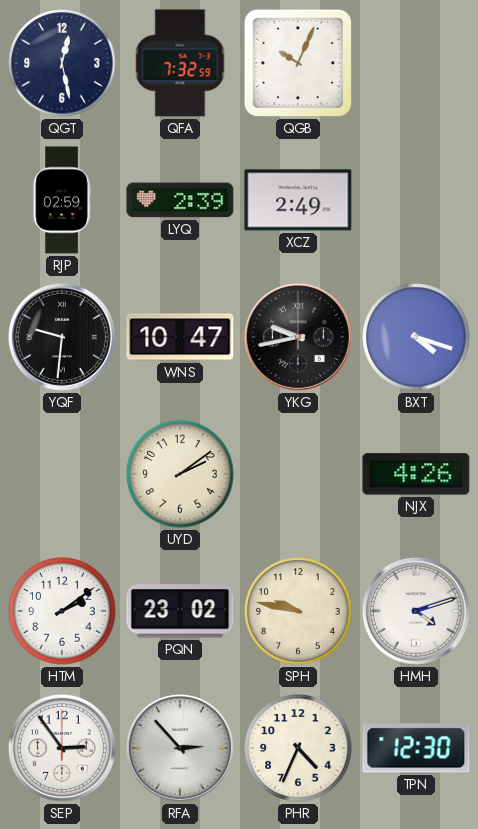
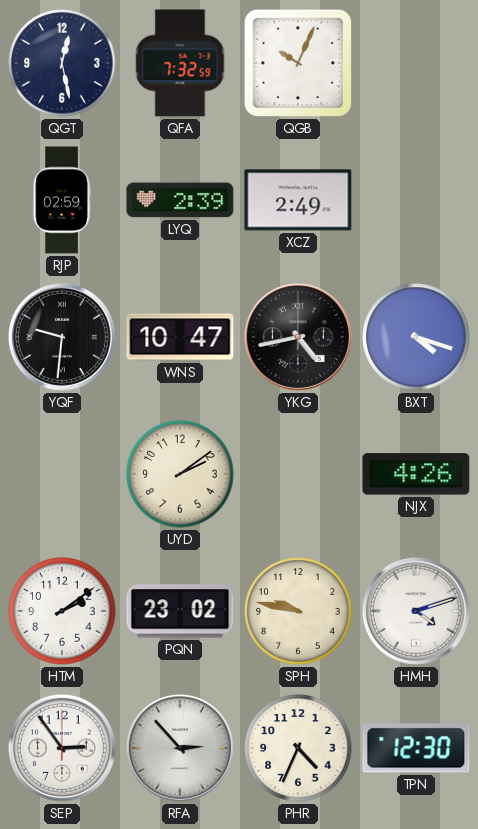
YKG: 9:43 -> 4:43
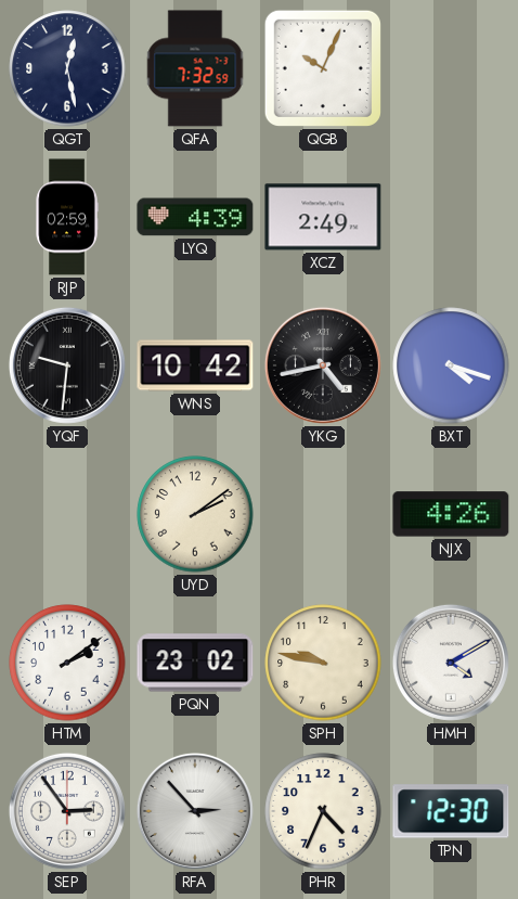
LYQ: 2:39 -> 4:39
WNS: 10:47 -> 10:42
HMH: 4:12 -> 4:10
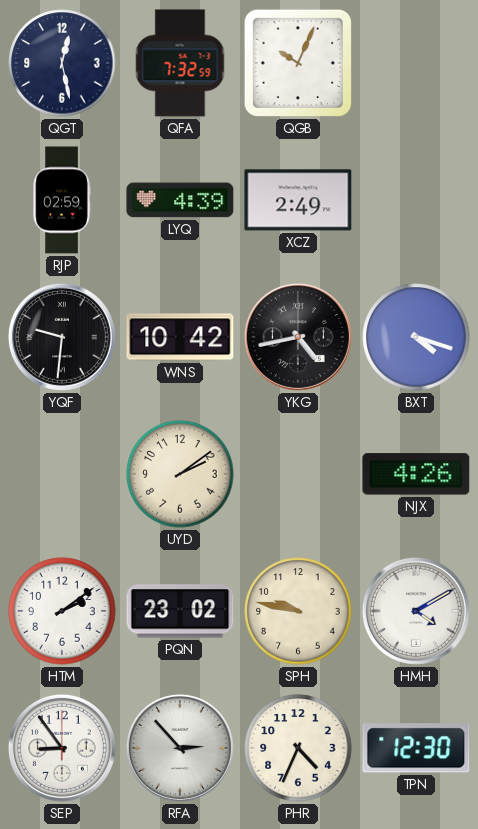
SEP: 2:54 -> 8:54
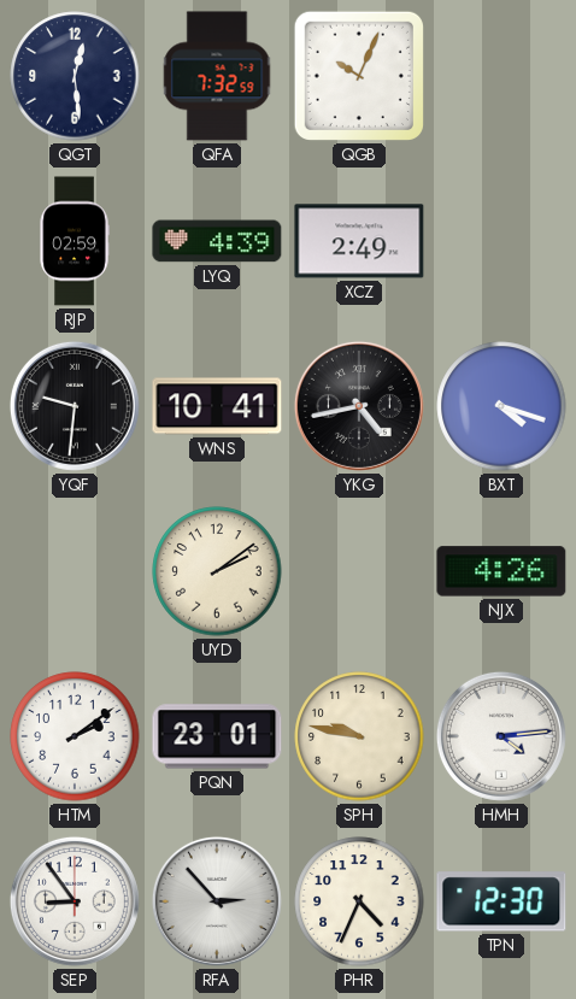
QGT: 12:28 -> 12:29
WNS: 10:42 -> 10:41
PQN: 23:02 -> 23:01
HMH: 4:10 -> 4:14
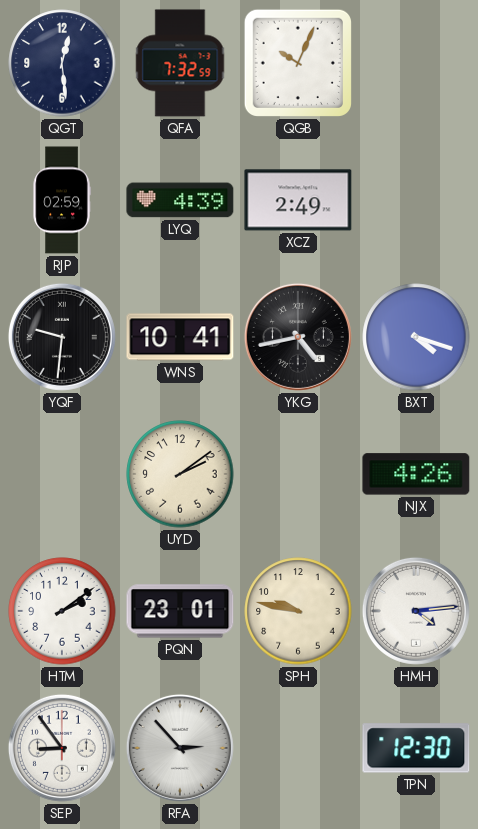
PHR: 4:34 -> none
